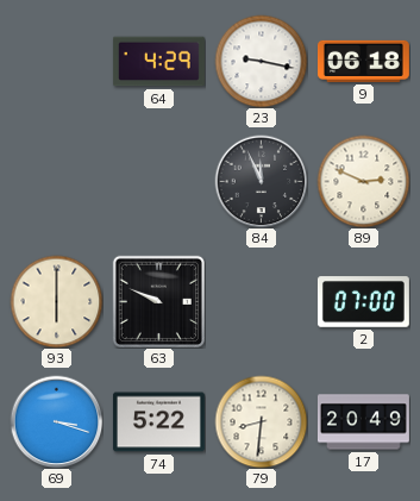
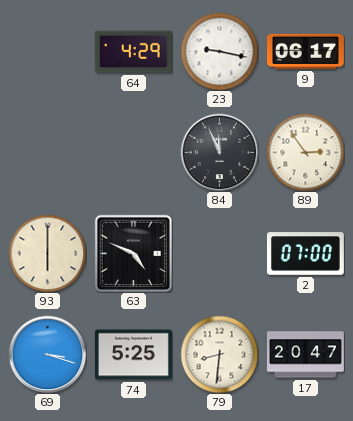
9: 06:18 -> 06:17
89: 2:49 -> 2:54
63: 9:49 -> 4:49
74: 5:22 -> 5:25
17: 20:49 -> 20:47
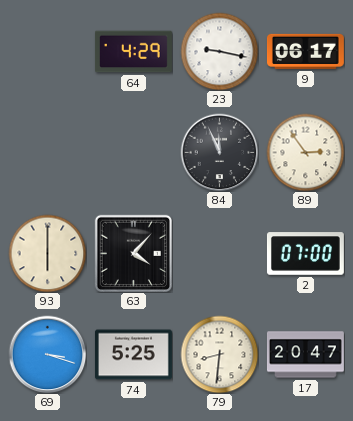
63: 4:49 -> 4:07
